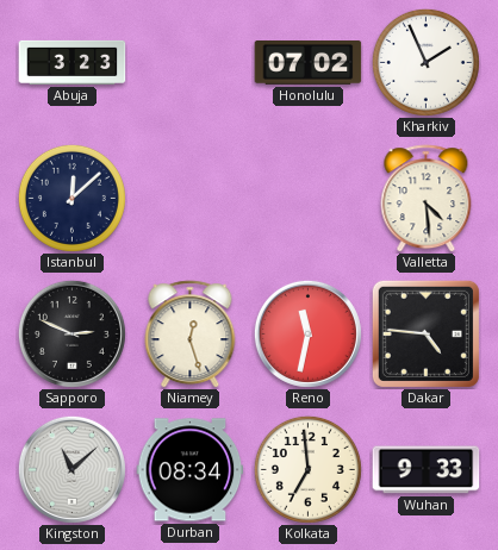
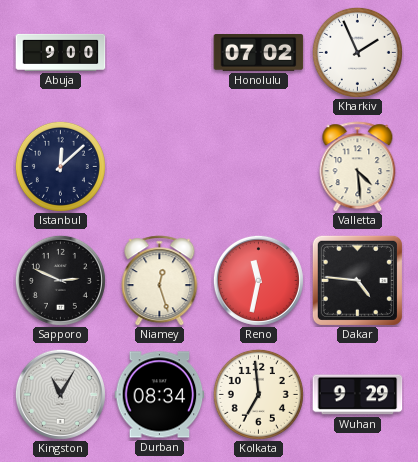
Abuja: 3:23 -> 9:00
Kingston: 11:08 -> 11:05
Wuhan: 9:33 -> 9:29
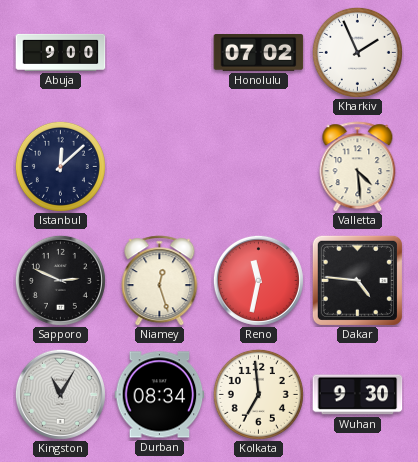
Wuhan: 9:29 -> 9:30
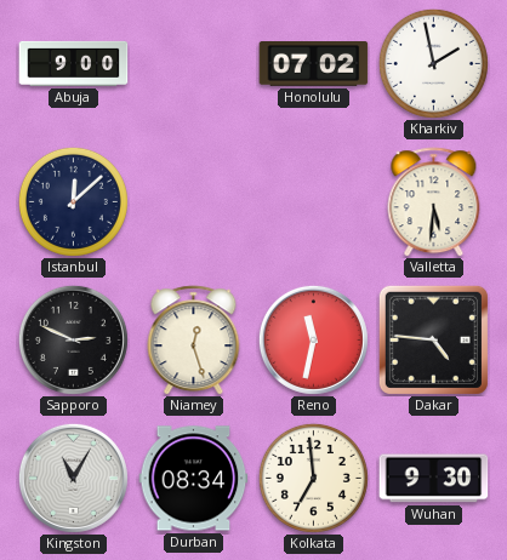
Kharkiv: 1:56 -> 1:58
Valletta: 4:29 -> 5:31
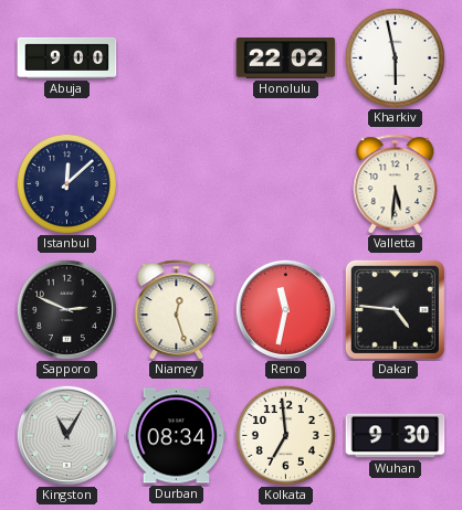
Honolulu: 07:02 -> 22:02
Kharkiv: 1:58 -> 5:58
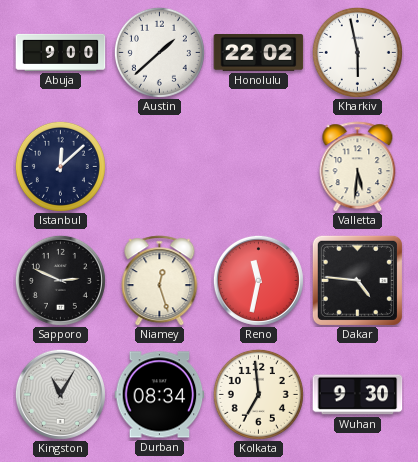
Austin: none -> 1:38
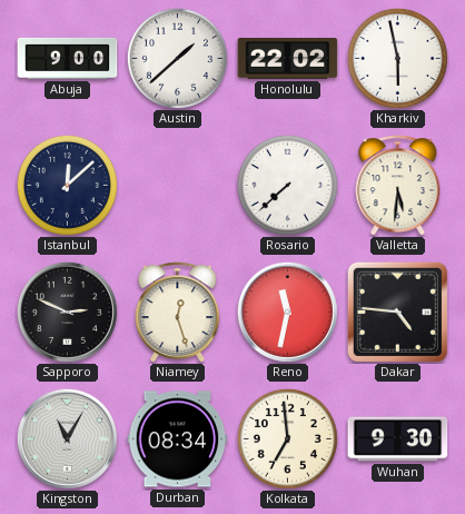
Rosario: none -> 7:38
